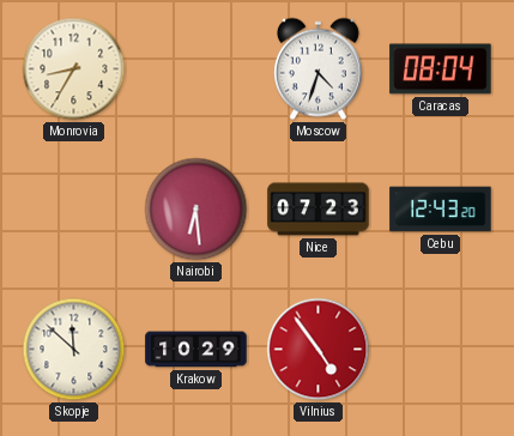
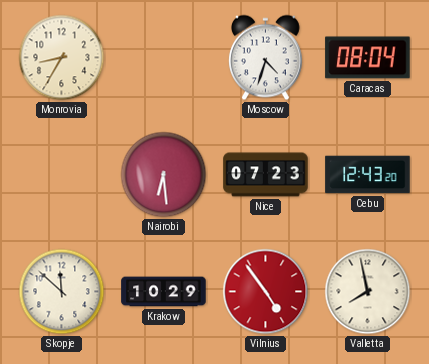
Valletta: none -> 7:58
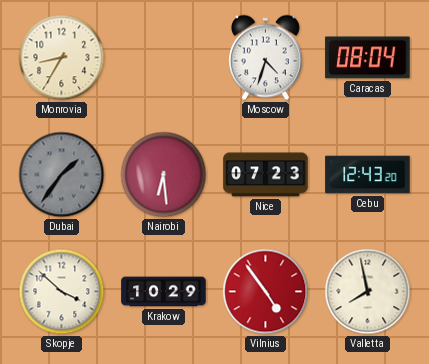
Dubai: none -> 1:36
Skopje: 11:52 -> 3:52
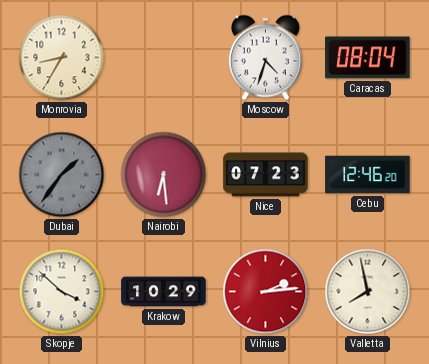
Cebu: 12:43 -> 12:46
Vilnius: 4:54 -> 2:14
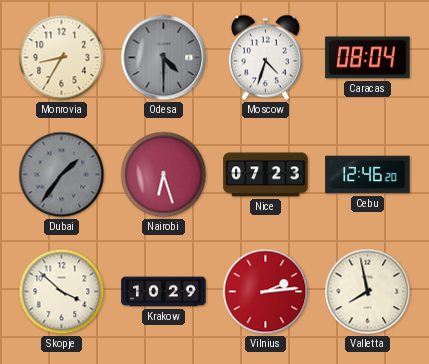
Odesa: none -> 4:30
Nairobi: 6:29 -> 6:27
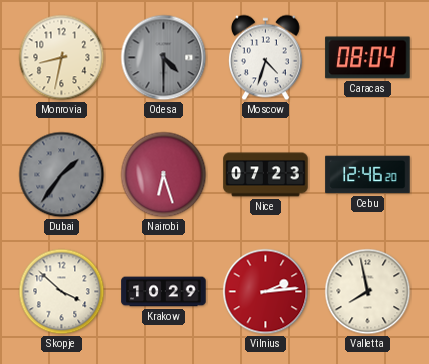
Monrovia: 8:35 -> 8:32
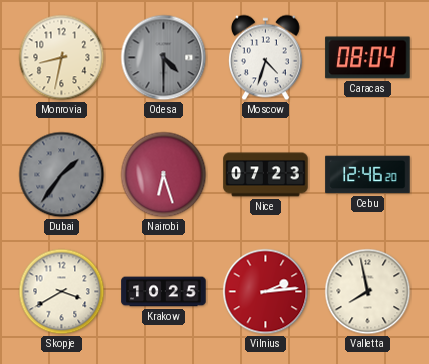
Skopje: 3:52 -> 3:40
Krakow: 10:29 -> 10:25
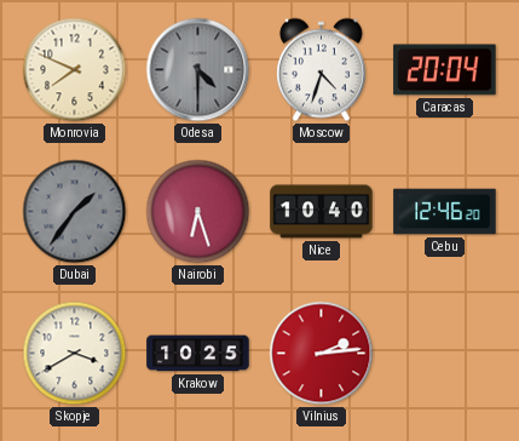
Monrovia: 8:32 -> 7:49
Caracas: 08:04 -> 20:04
Nice: 07:23 -> 10:40
Valletta: 7:58 -> none
